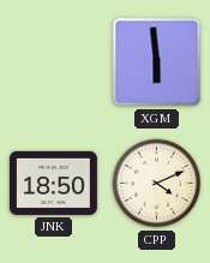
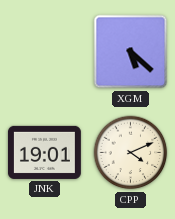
XGM: 5:59 -> 5:22
JNK: 18:50 -> 19:01
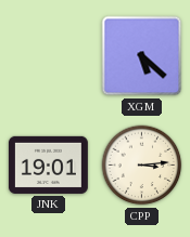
CPP: 4:11 -> 3:14
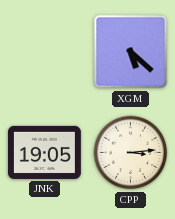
JNK: 19:01 -> 19:05
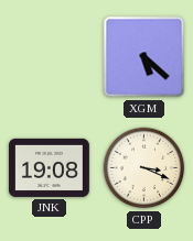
JNK: 19:05 -> 19:08
CPP: 3:14 -> 3:19
